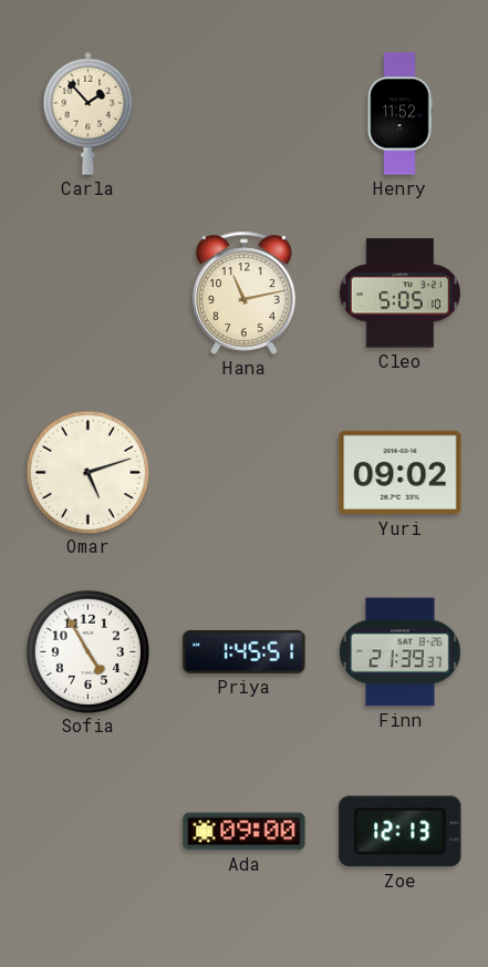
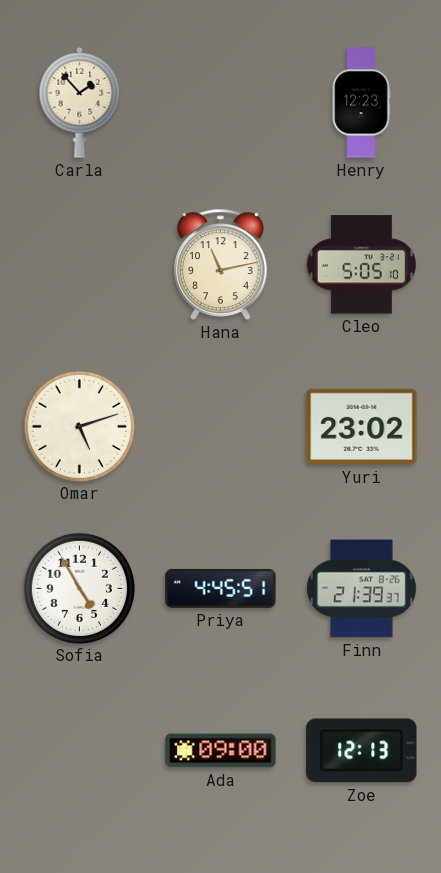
Henry: 11:52 -> 12:23
Yuri: 09:02 -> 23:02
Priya: 1:45 -> 4:45
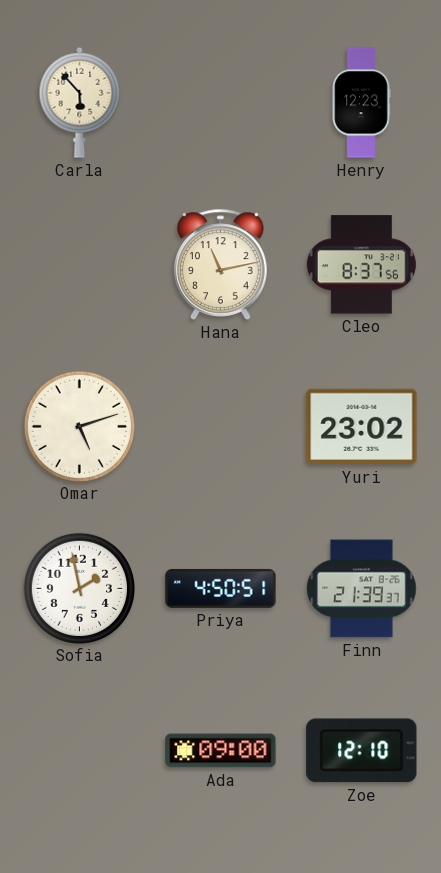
Carla: 1:53 -> 5:53
Cleo: 5:05 -> 8:37
Sofia: 4:55 -> 1:58
Priya: 4:45 -> 4:50
Zoe: 12:13 -> 12:10
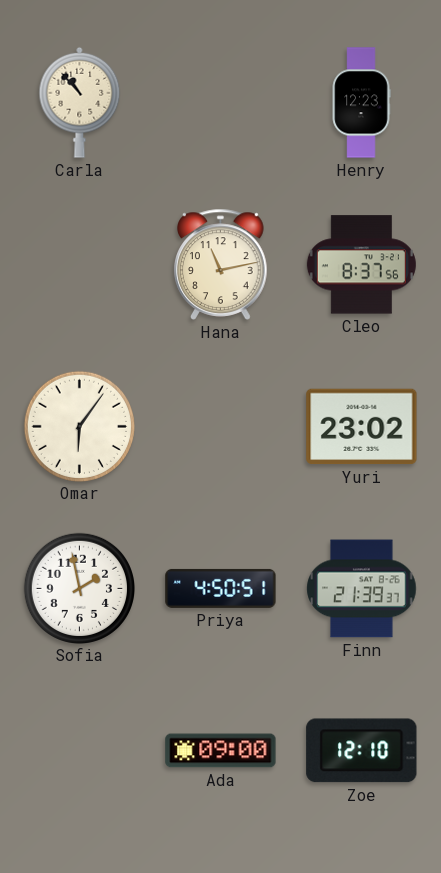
Carla: 5:53 -> 10:53
Omar: 5:12 -> 6:06
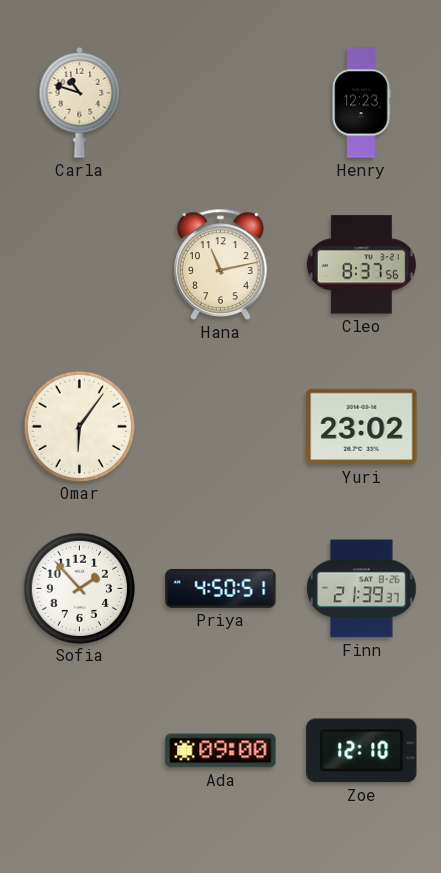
Carla: 10:53 -> 10:48
Sofia: 1:58 -> 1:53
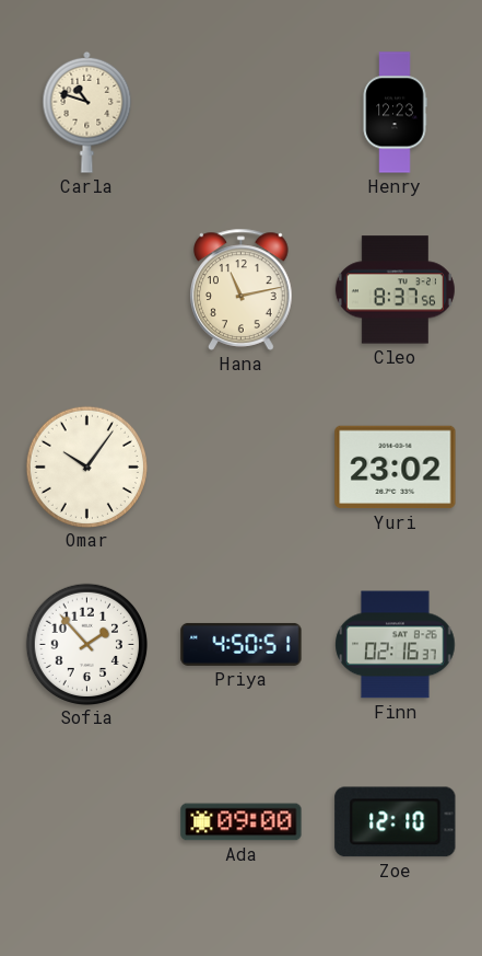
Omar: 6:06 -> 10:06
Finn: 21:39 -> 02:16
